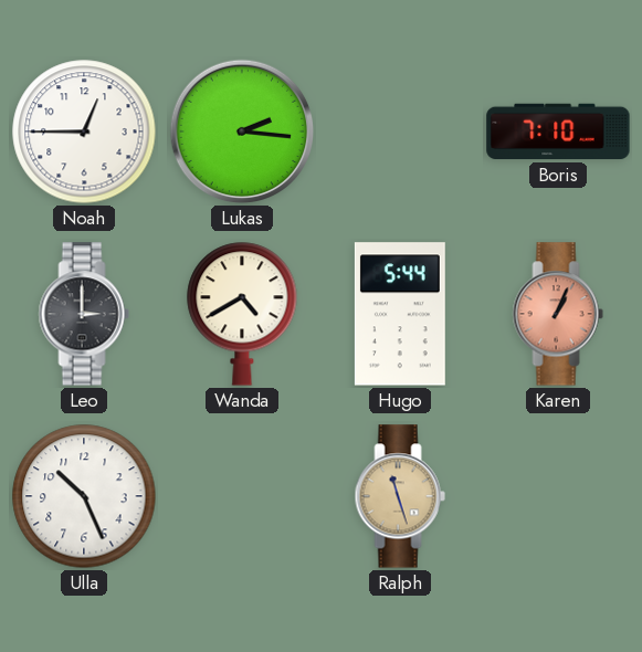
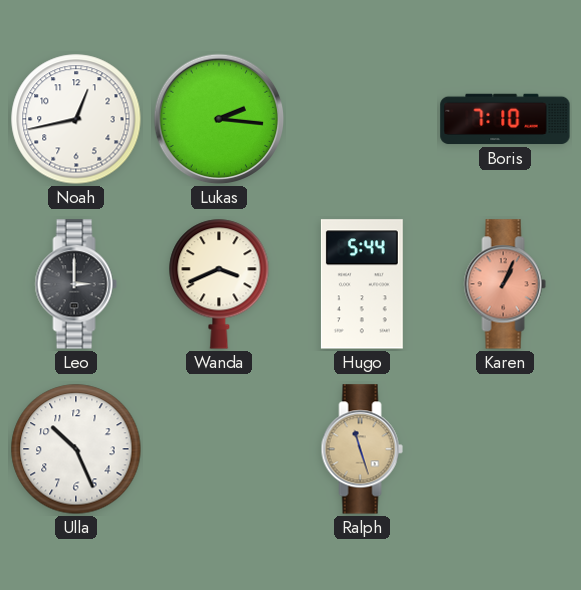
Noah: 12:45 -> 12:43
Wanda: 4:40 -> 3:41
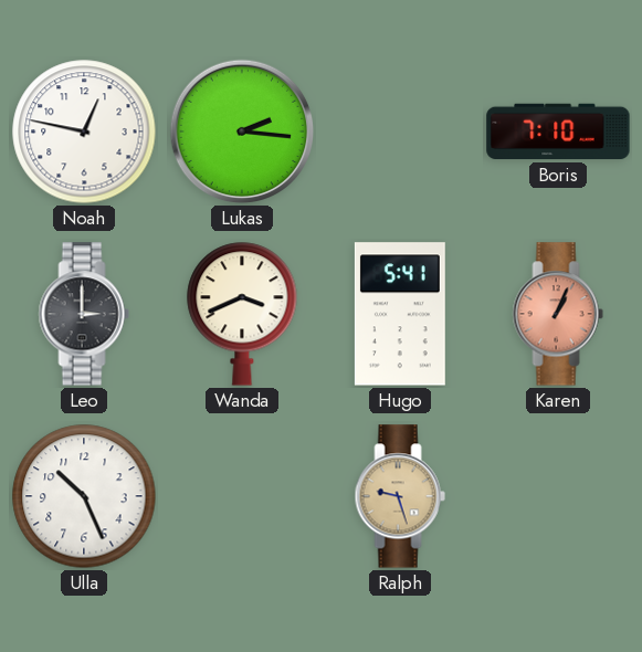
Noah: 12:43 -> 12:47
Hugo: 5:44 -> 5:41
Ralph: 11:27 -> 9:27
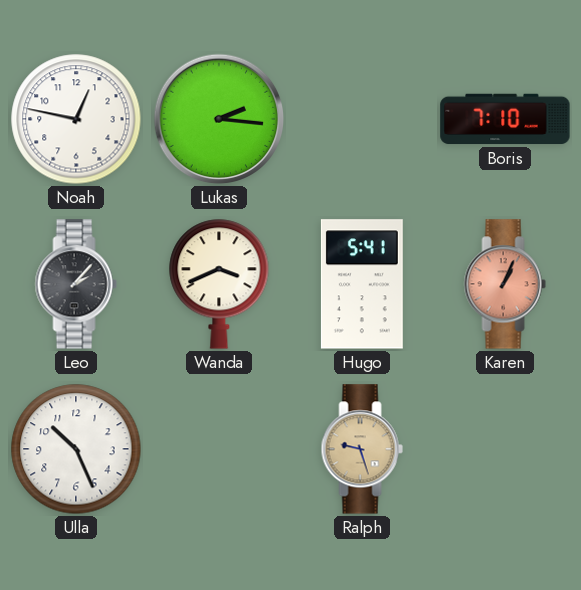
Leo: 3:00 -> 2:07
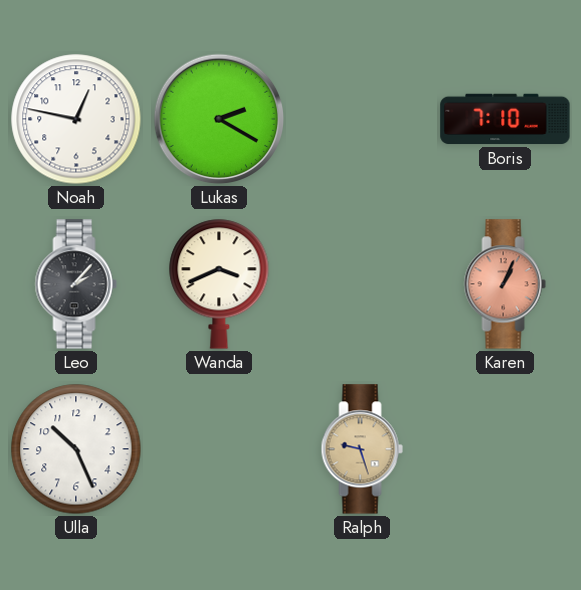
Lukas: 2:16 -> 2:20
Hugo: 5:41 -> none
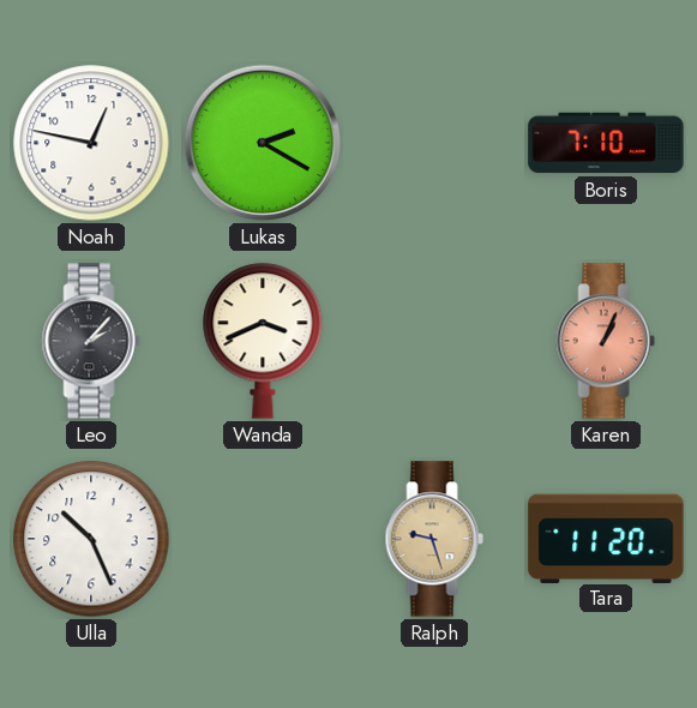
Tara: none -> 11:20
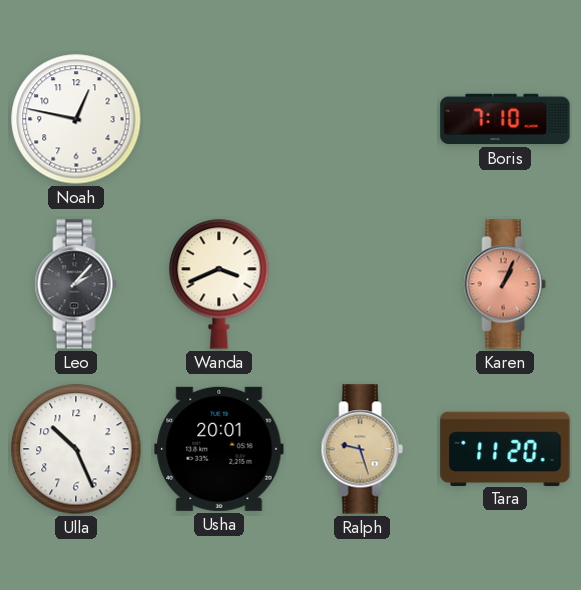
Lukas: 2:20 -> none
Usha: none -> 20:01
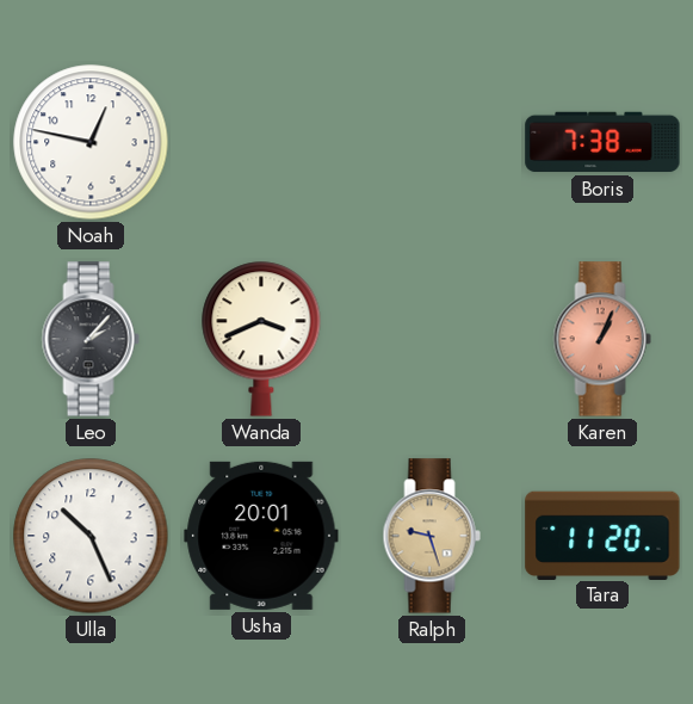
Boris: 7:10 -> 7:38
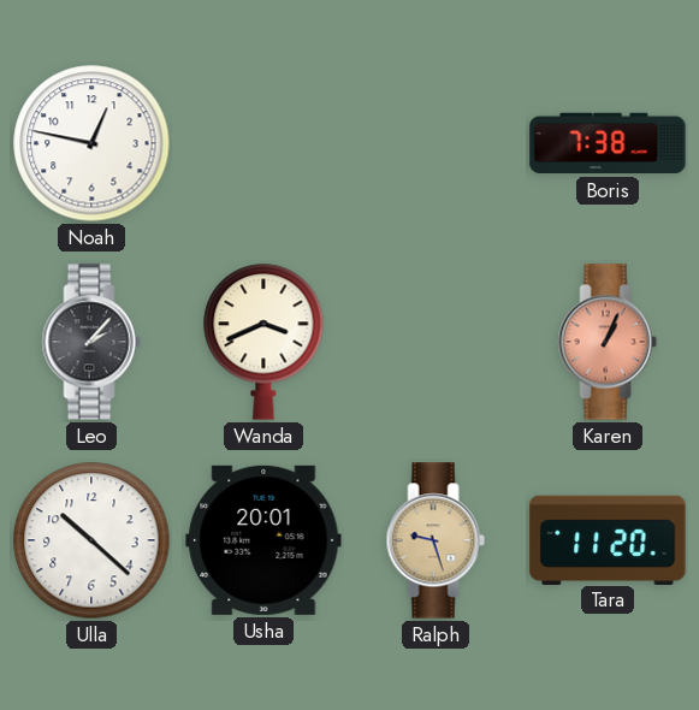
Ulla: 10:26 -> 10:22
